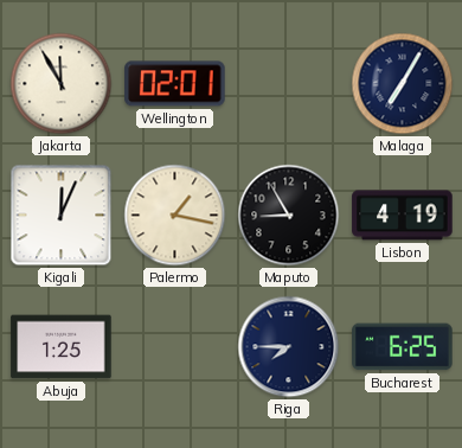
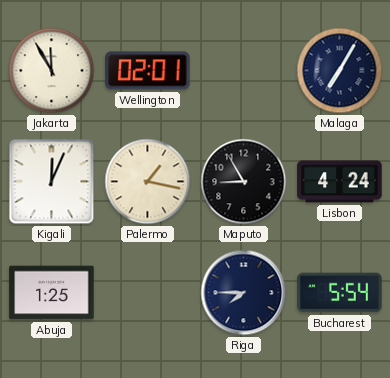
Lisbon: 4:19 -> 4:24
Bucharest: 6:25 -> 5:54
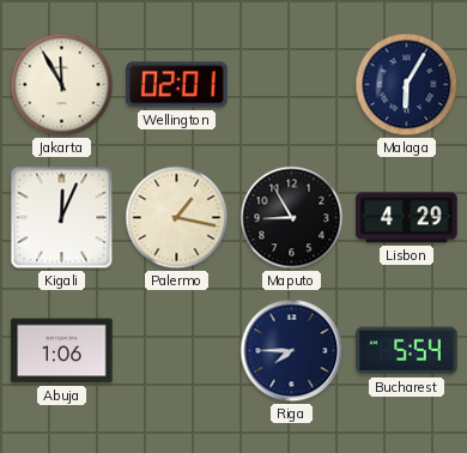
Malaga: 7:05 -> 6:05
Lisbon: 4:24 -> 4:29
Abuja: 1:25 -> 1:06
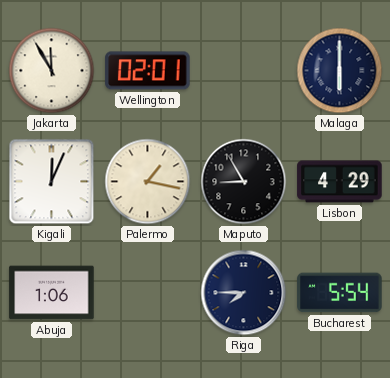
Malaga: 6:05 -> 6:00
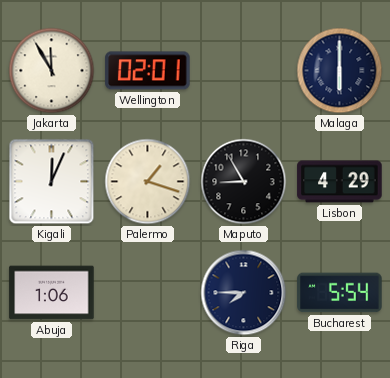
Palermo: 1:17 -> 1:18
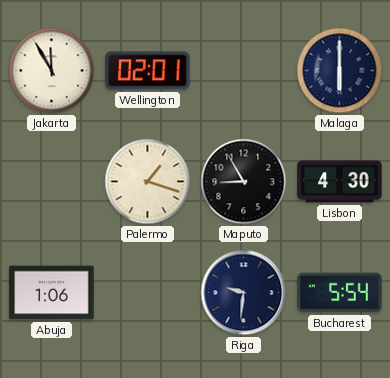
Kigali: 12:04 -> none
Lisbon: 4:29 -> 4:30
Riga: 7:45 -> 9:31
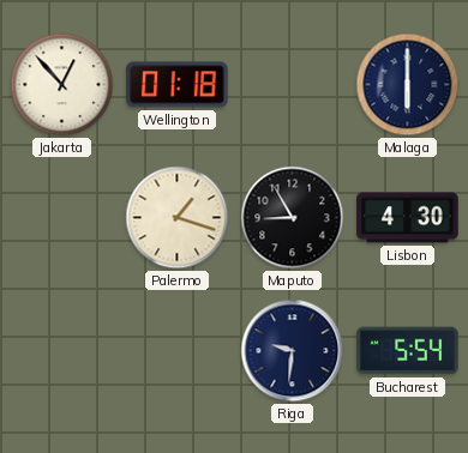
Jakarta: 11:55 -> 12:53
Wellington: 02:01 -> 01:18
Abuja: 1:06 -> none
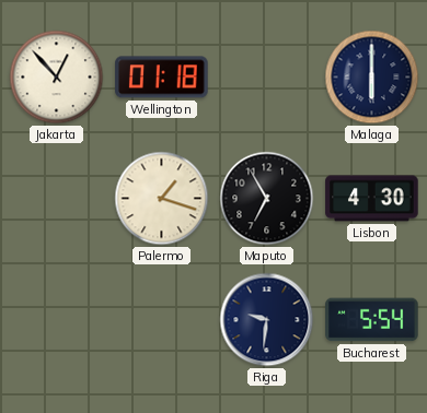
Maputo: 8:55 -> 6:55
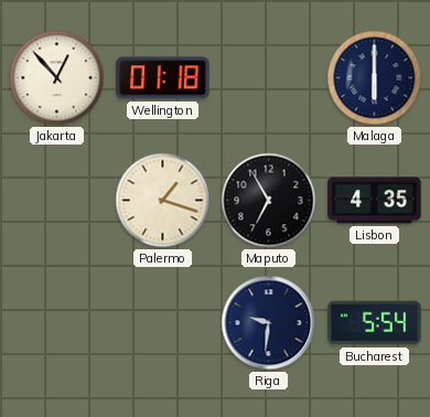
Lisbon: 4:30 -> 4:35
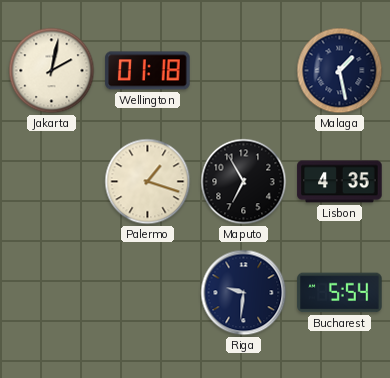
Jakarta: 12:53 -> 2:02
Malaga: 6:00 -> 1:28
